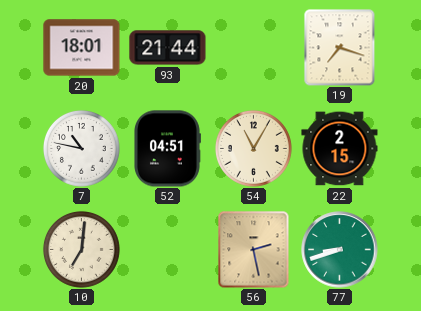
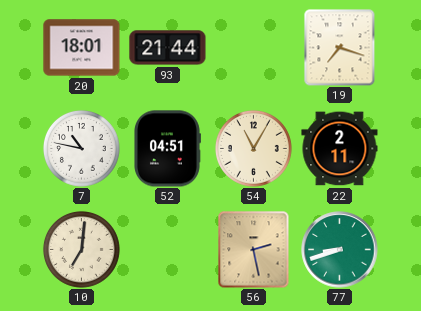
22: 2:15 -> 2:11
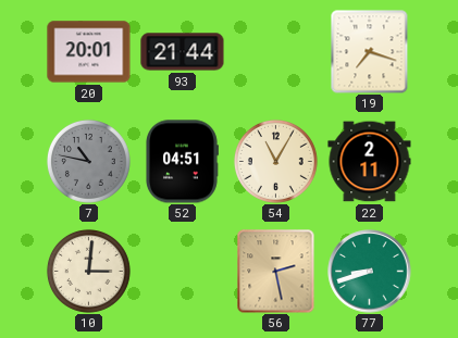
20: 18:01 -> 20:01
7 dial: white -> grey
10: 7:01 -> 3:01
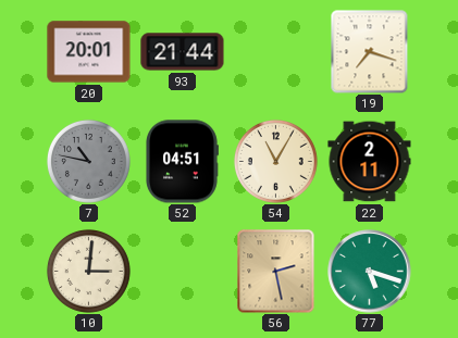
77: 8:42 -> 5:18
